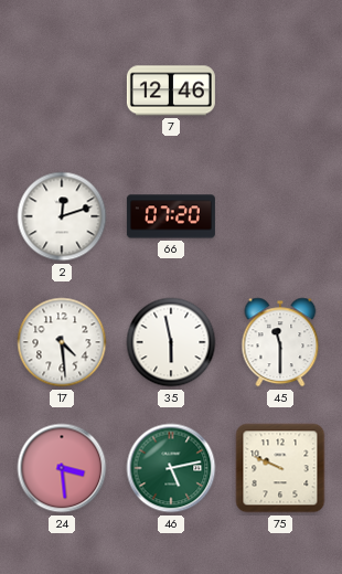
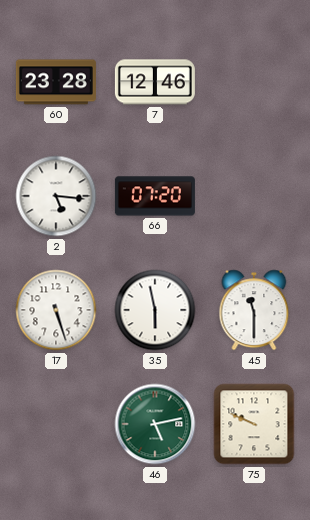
60: none -> 23:28
2: 12:12 -> 5:16
17: 4:29 -> 5:27
24: 3:29 -> none
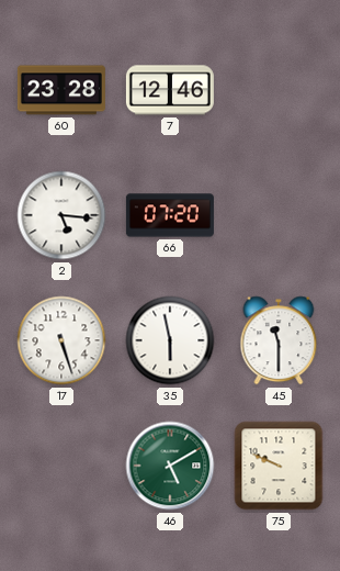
46: 5:13 -> 5:10
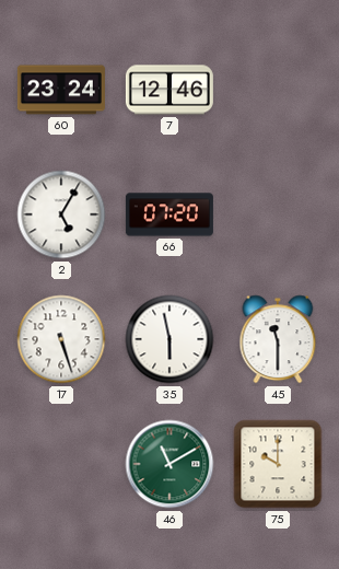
60: 23:28 -> 23:24
2: 5:16 -> 5:05
46: 5:10 -> 11:10
75: 9:49 -> 10:00
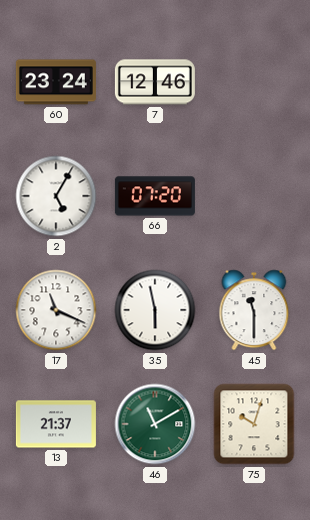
17: 5:27 -> 11:19
13: none -> 21:37
75: 10:00 -> 10:03
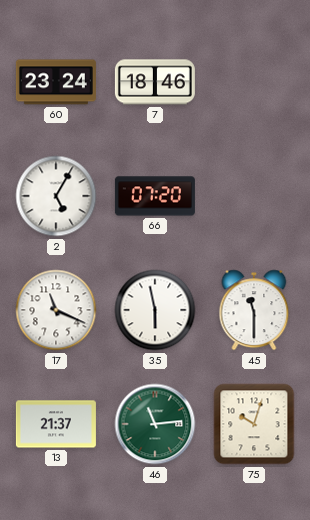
7: 12:46 -> 18:46
46: 11:10 -> 11:14
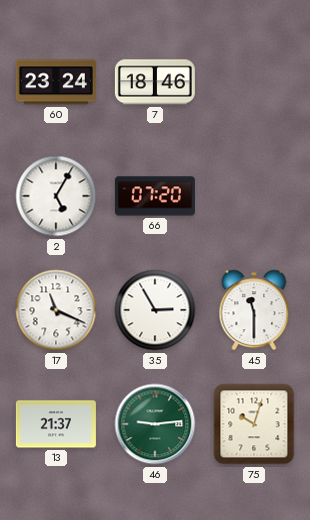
35: 5:58 -> 2:55
46: 11:14 -> 9:14
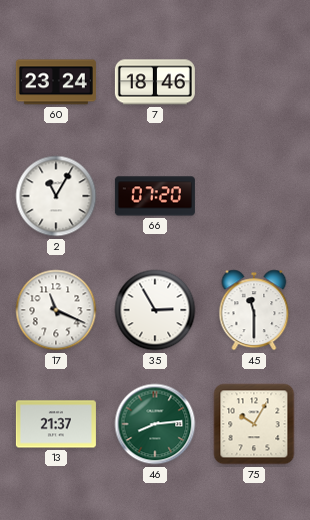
2: 5:05 -> 11:05
46: 9:14 -> 8:14
75: 10:03 -> 10:05
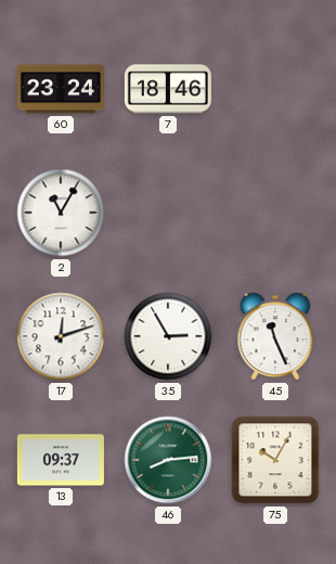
66: 07:20 -> none
17: 11:19 -> 12:12
45: 11:30 -> 11:26
13: 21:37 -> 09:37
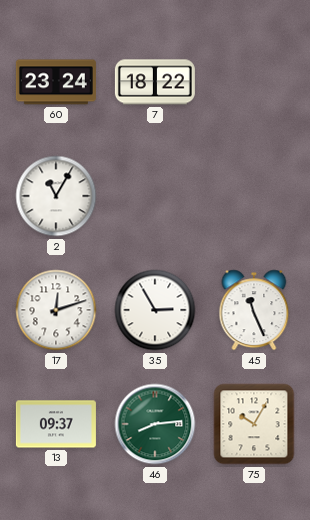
7: 18:46 -> 18:22
